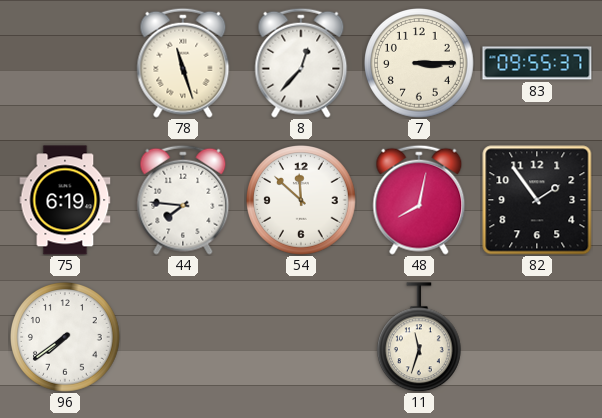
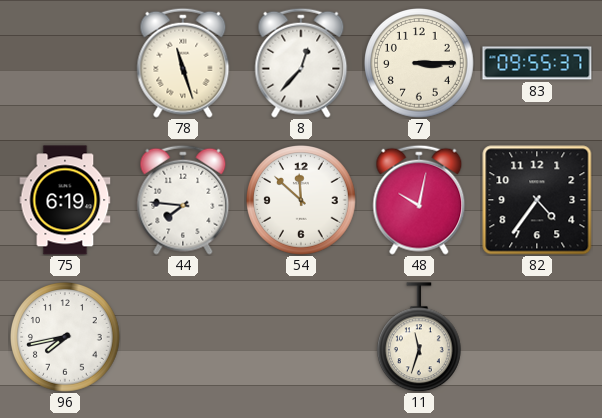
48: 8:02 -> 10:02
82: 1:54 -> 4:36
96: 7:39 -> 7:43
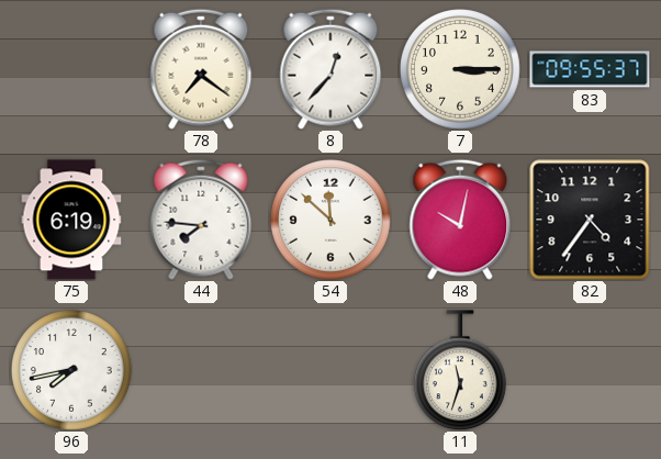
78: 11:27 -> 7:21
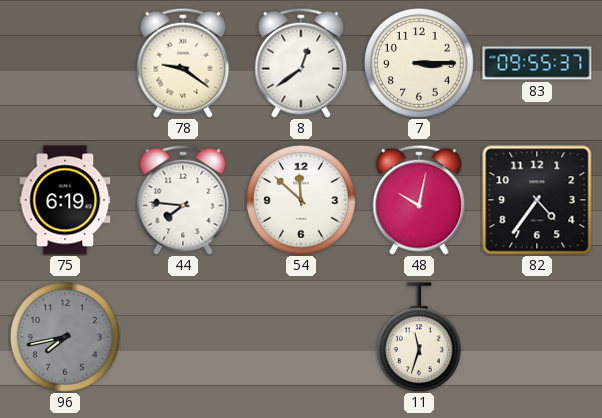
78: 7:21 -> 9:21
8: 12:37 -> 12:39
96 dial: white -> grey
